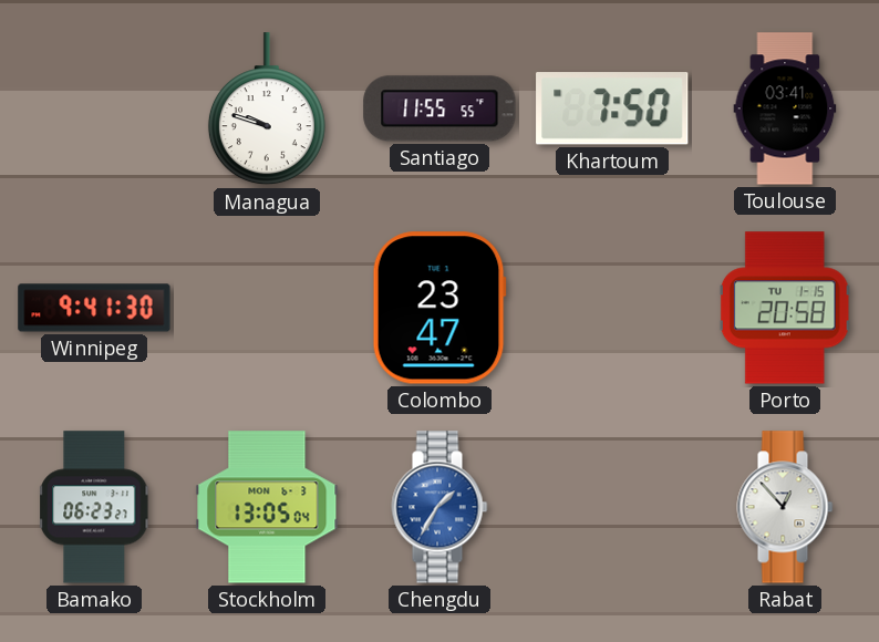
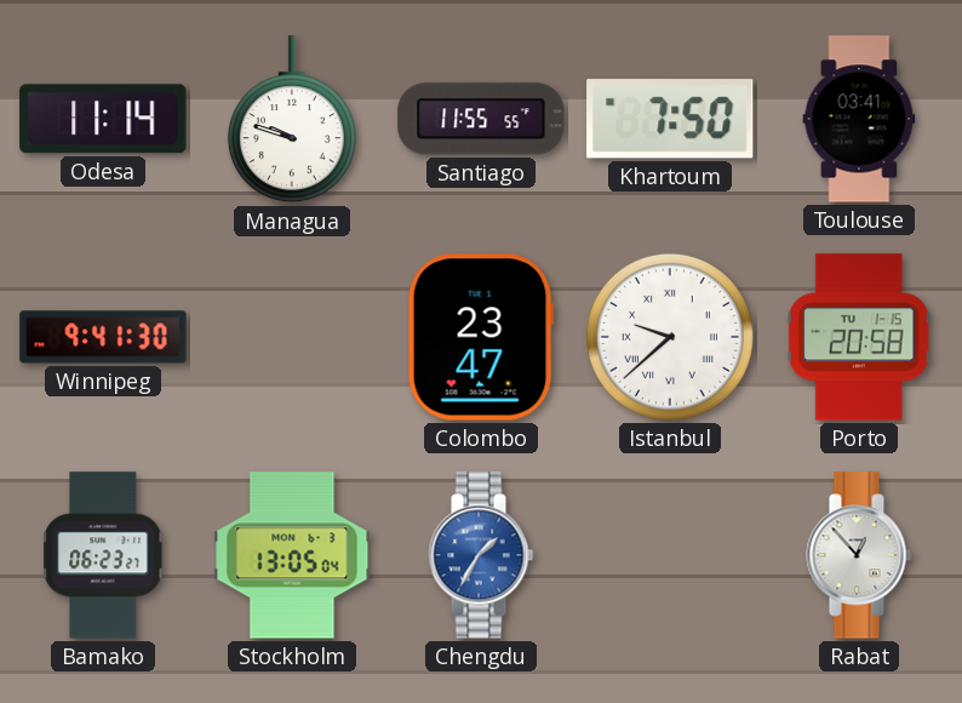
Odesa: none -> 11:14
Istanbul: none -> 9:38
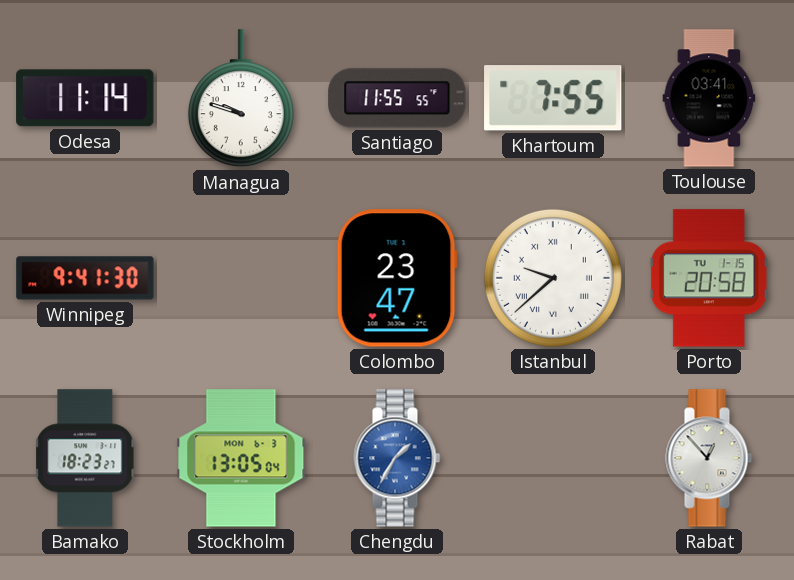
Khartoum: 7:50 -> 7:55
Bamako: 06:23 -> 18:23
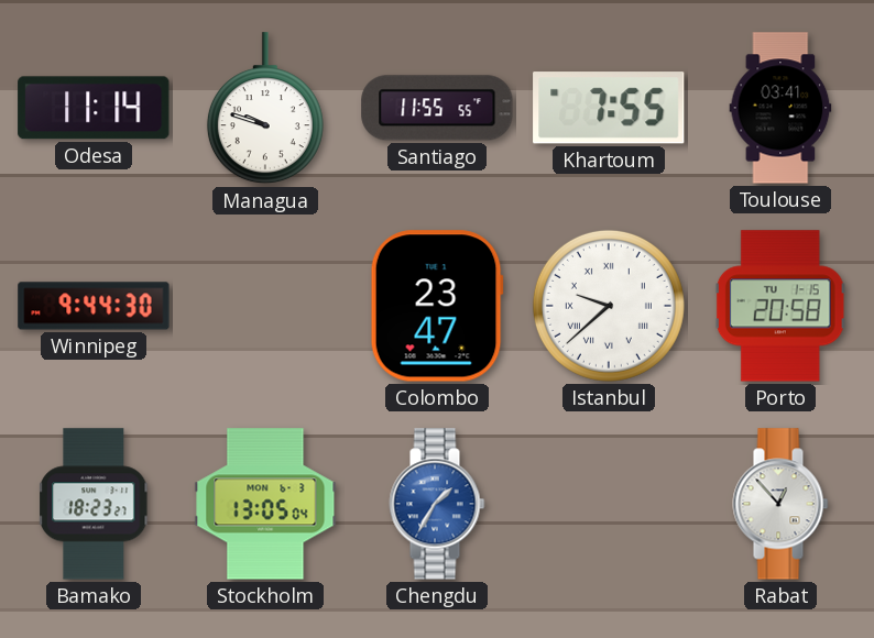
Winnipeg: 9:41 -> 9:44
